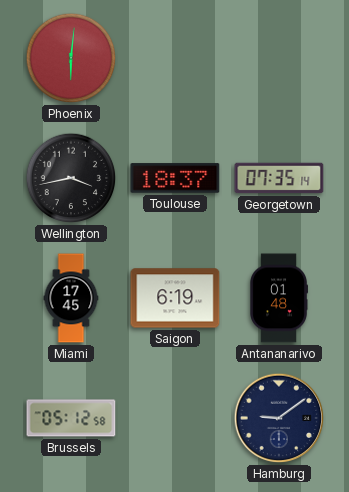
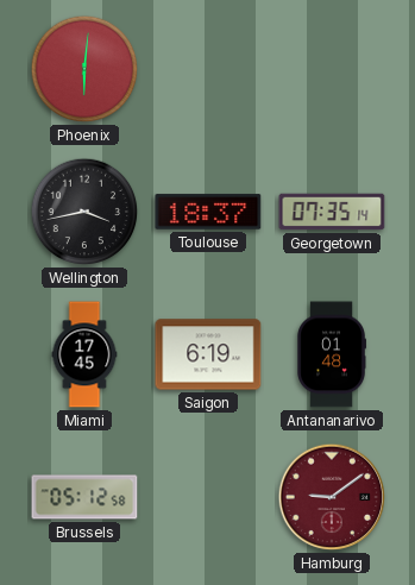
Hamburg dial: navy -> burgundy
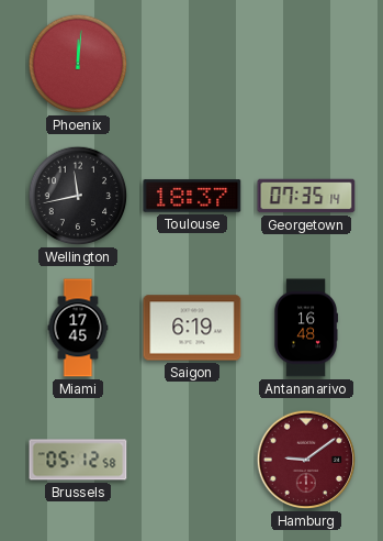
Phoenix: 6:01 -> 12:01
Wellington: 3:43 -> 11:43
Antananarivo: 01:48 -> 16:48
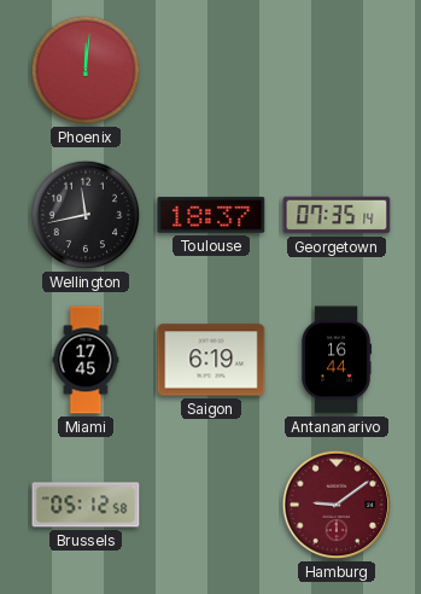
Antananarivo: 16:48 -> 16:44
